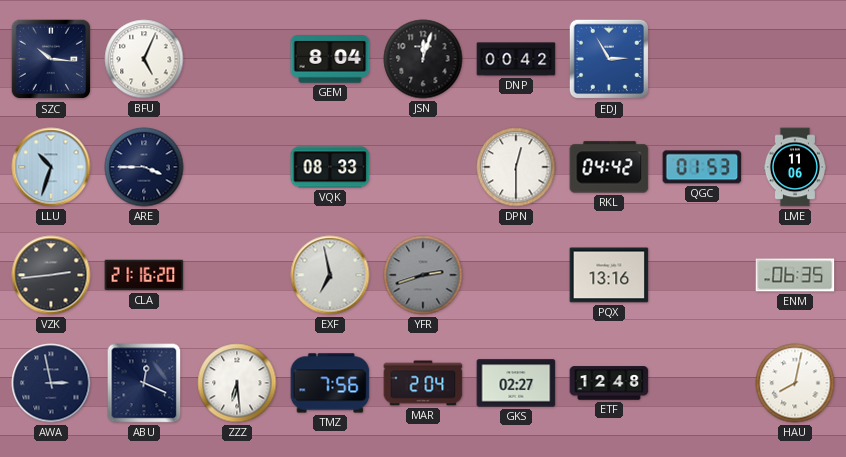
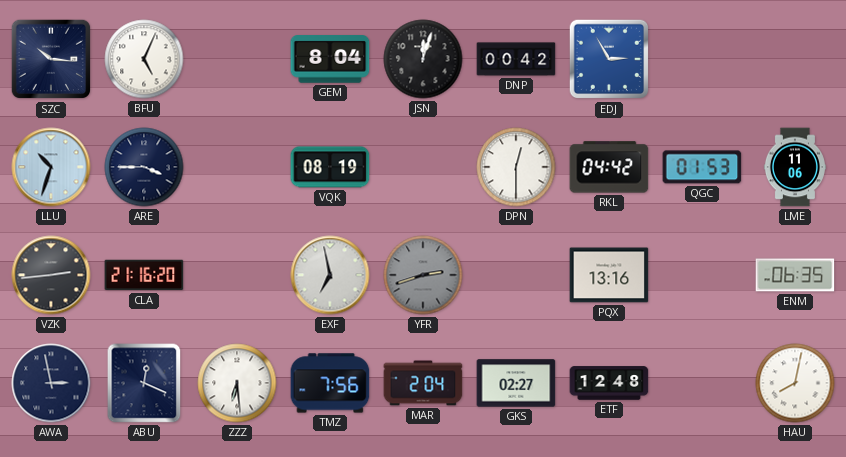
VQK: 08:33 -> 08:19
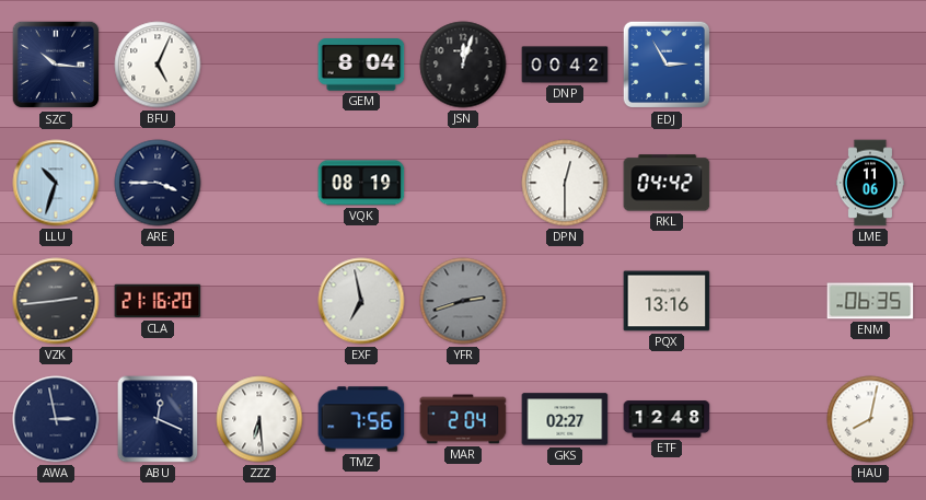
QGC: 01:53 -> none
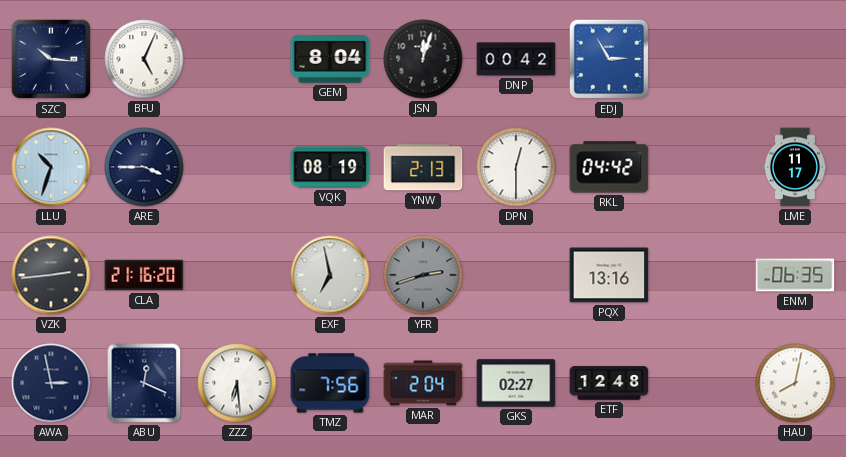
YNW: none -> 2:13
LME: 11:06 -> 11:17
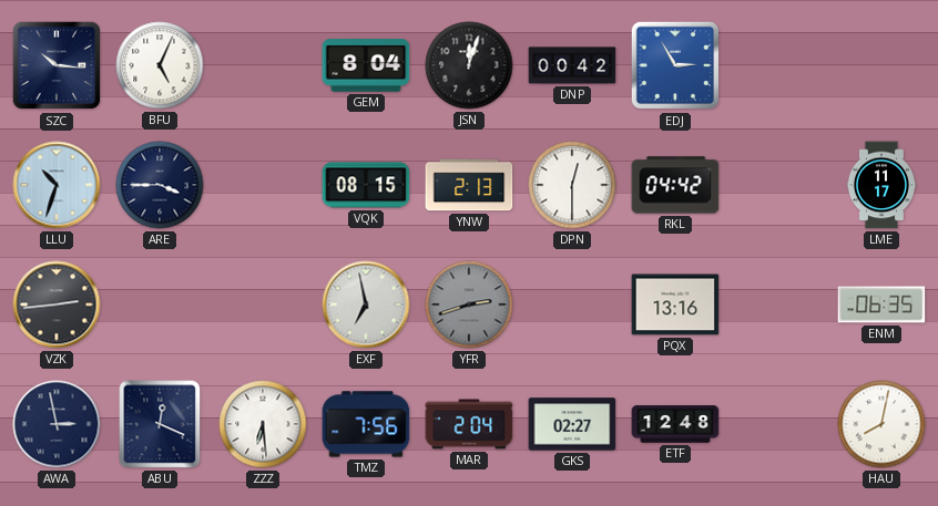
VQK: 08:19 -> 08:15
CLA: 21:16 -> none
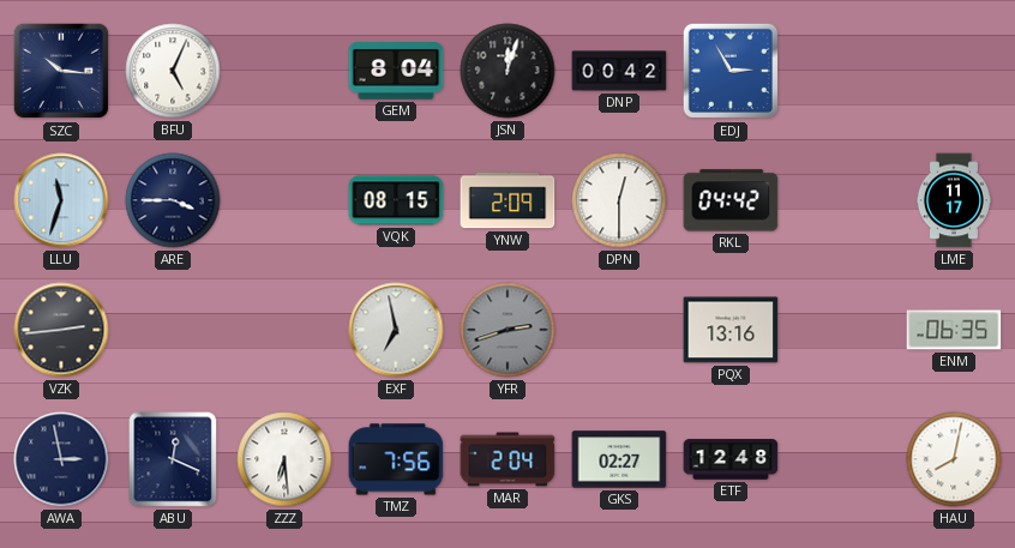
LLU: 10:33 -> 11:33
YNW: 2:13 -> 2:09
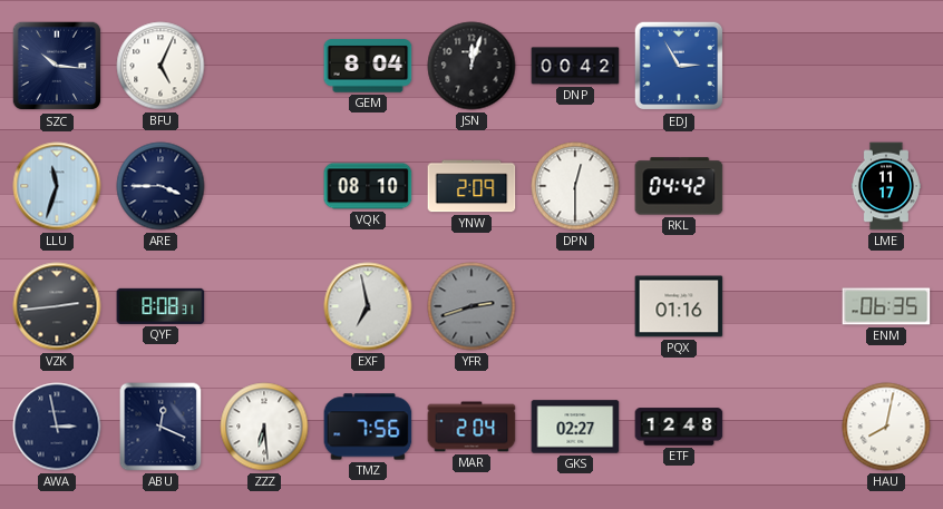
VQK: 08:15 -> 08:10
QYF: none -> 8:08
PQX: 13:16 -> 01:16
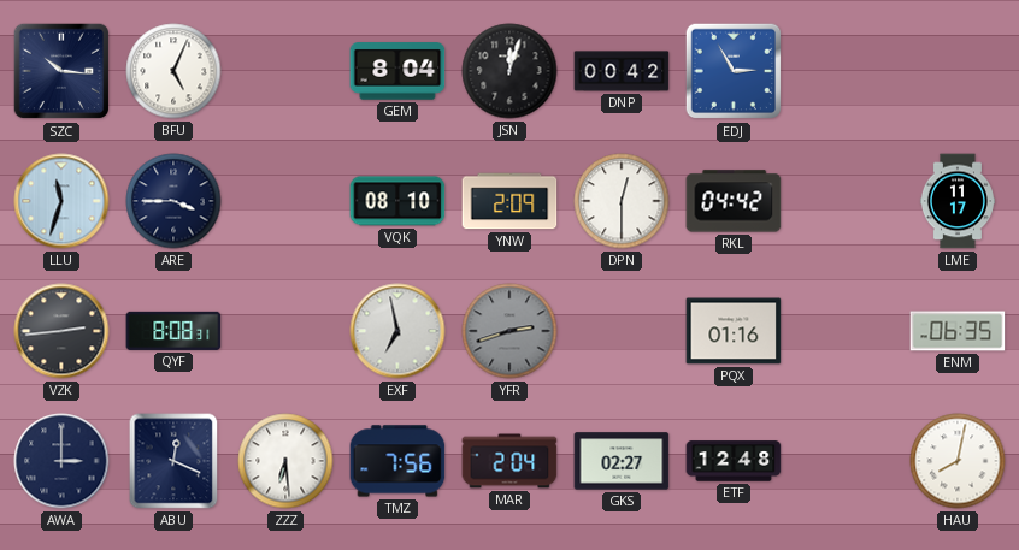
AWA: 2:58 -> 3:00
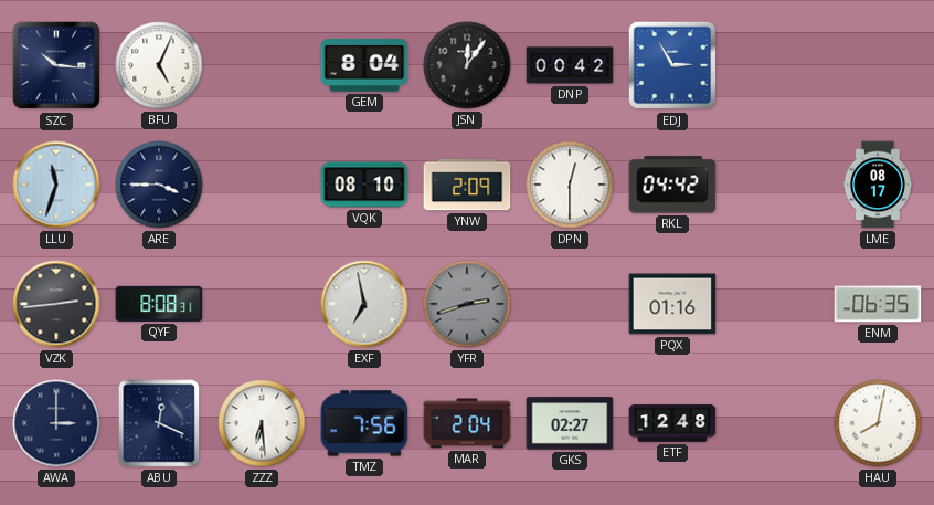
JSN: 12:03 -> 12:06
LME: 11:17 -> 08:17
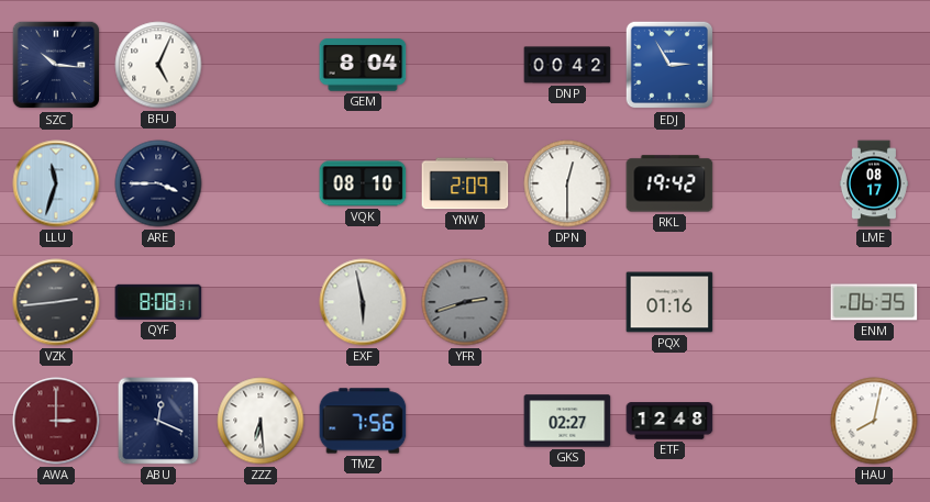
JSN: 12:06 -> none
RKL: 04:42 -> 19:42
EXF: 6:58 -> 5:58
AWA dial: navy -> burgundy
MAR: 2:04 -> none
